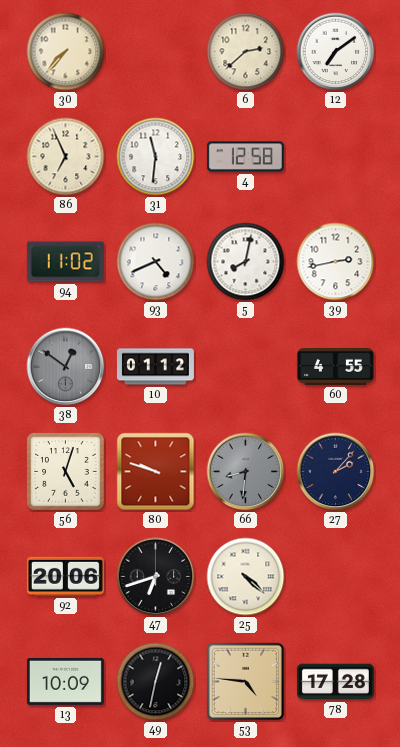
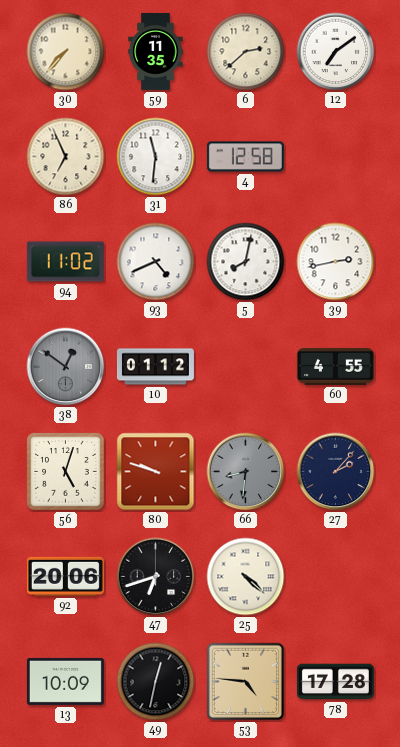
59: none -> 11:35
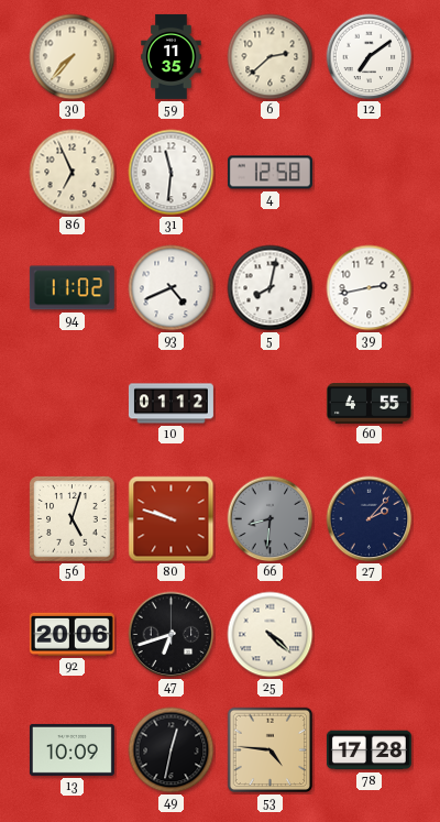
38: 12:51 -> none
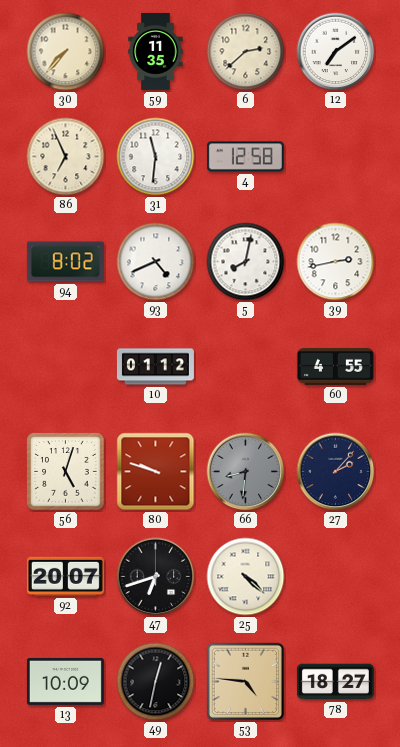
94: 11:02 -> 8:02
92: 20:06 -> 20:07
78: 17:28 -> 18:27
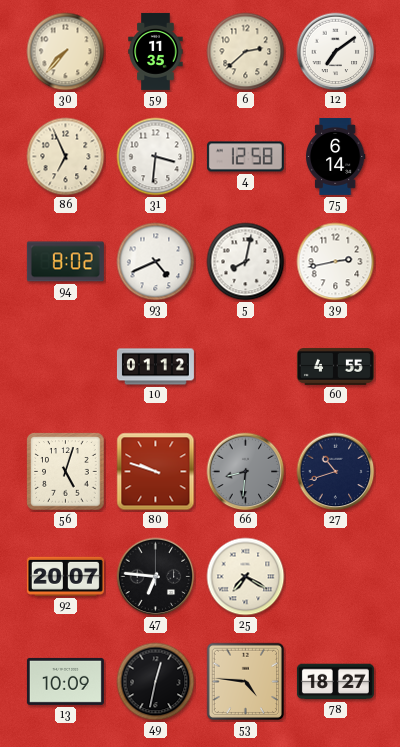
31: 11:31 -> 3:31
75: none -> 6:14
27: 2:07 -> 10:42
47: 6:42 -> 6:46
25: 4:22 -> 7:20
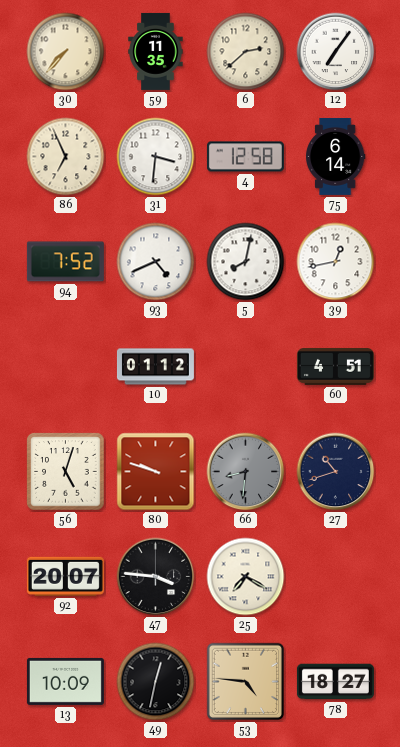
12: 7:09 -> 7:06
94: 8:02 -> 7:52
39: 2:43 -> 12:43
60: 4:55 -> 4:51
47: 6:46 -> 3:46
